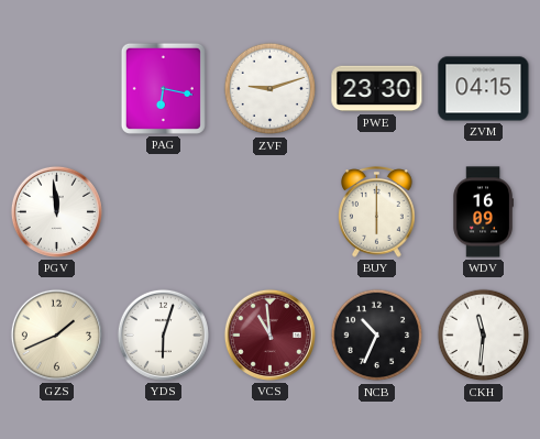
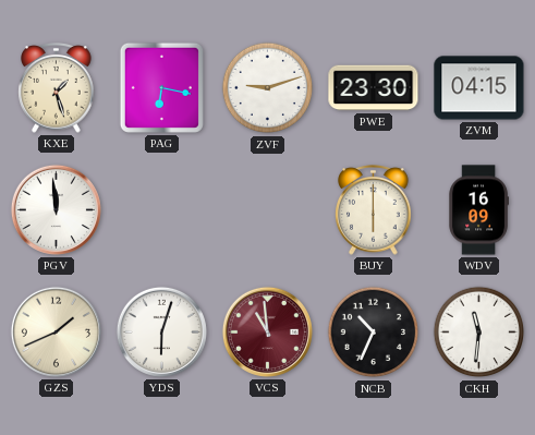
KXE: none -> 1:27
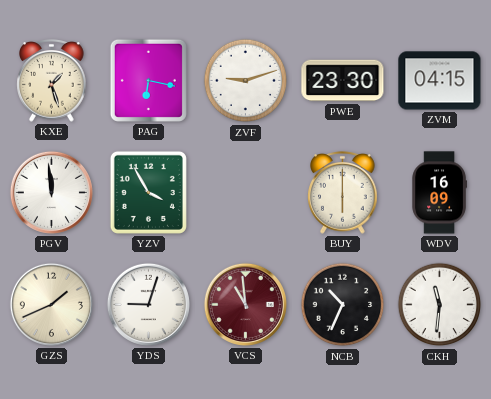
YZV: none -> 3:55
YDS: 6:03 -> 9:03
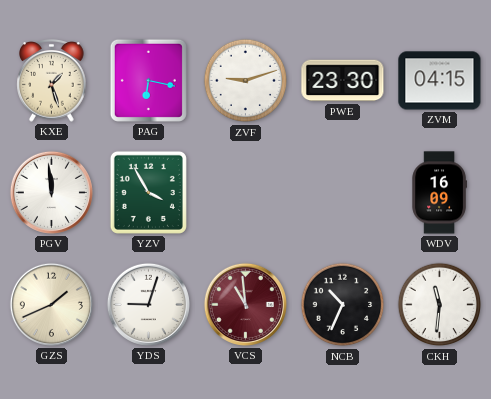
BUY: 6:00 -> none
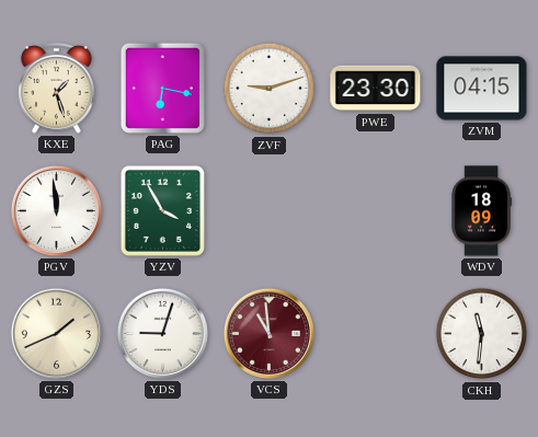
WDV: 16:09 -> 18:09
NCB: 10:34 -> none
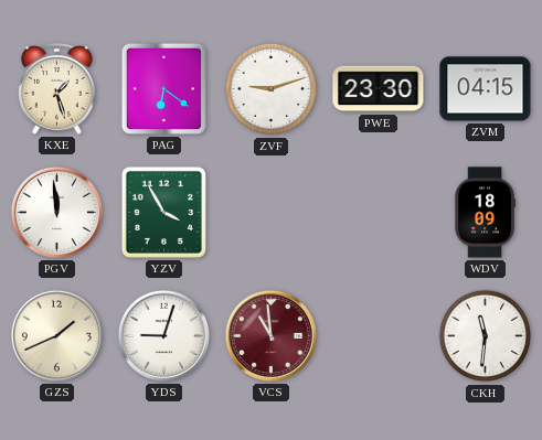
PAG: 6:17 -> 6:21
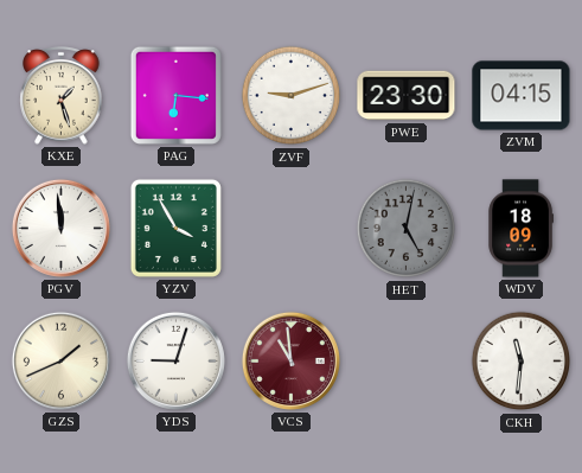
PAG: 6:21 -> 6:16
HET: none -> 5:02
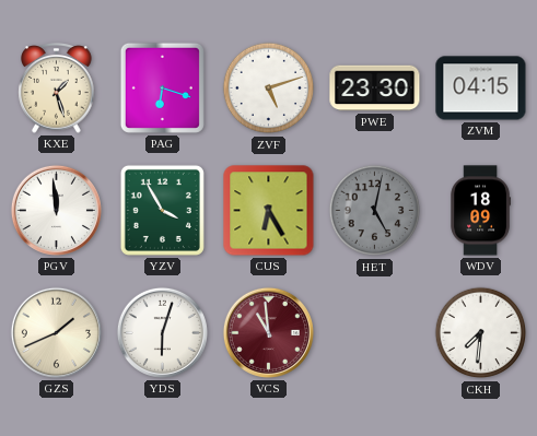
PAG: 6:16 -> 6:18
ZVF: 9:12 -> 5:12
CUS: none -> 6:25
YDS: 9:03 -> 6:03
CKH: 11:31 -> 7:31
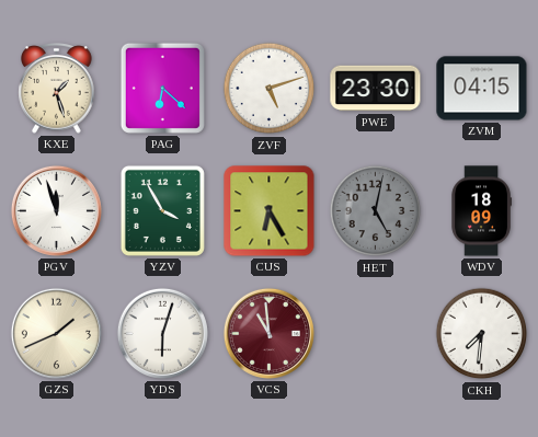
PAG: 6:18 -> 6:22
PGV: 11:59 -> 11:57
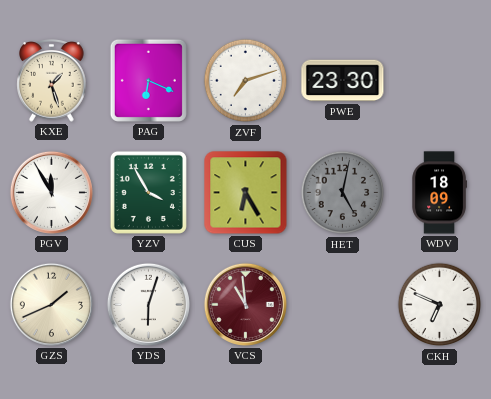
PAG: 6:22 -> 6:19
ZVF: 5:12 -> 7:12
ZVM: 04:15 -> none
PGV: 11:57 -> 11:55
CKH: 7:31 -> 6:49
